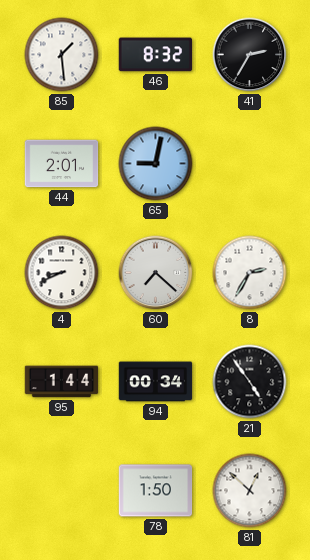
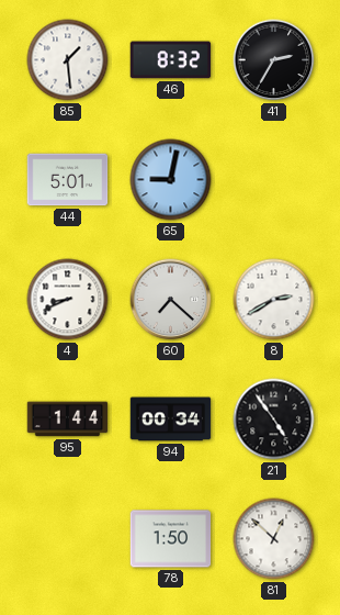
44: 2:01 -> 5:01
8: 2:35 -> 2:40
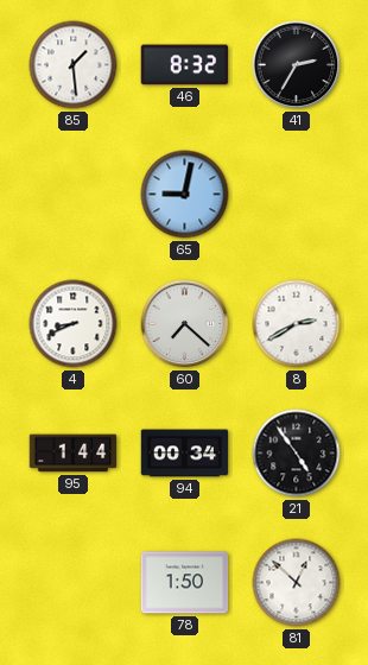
44: 5:01 -> none
